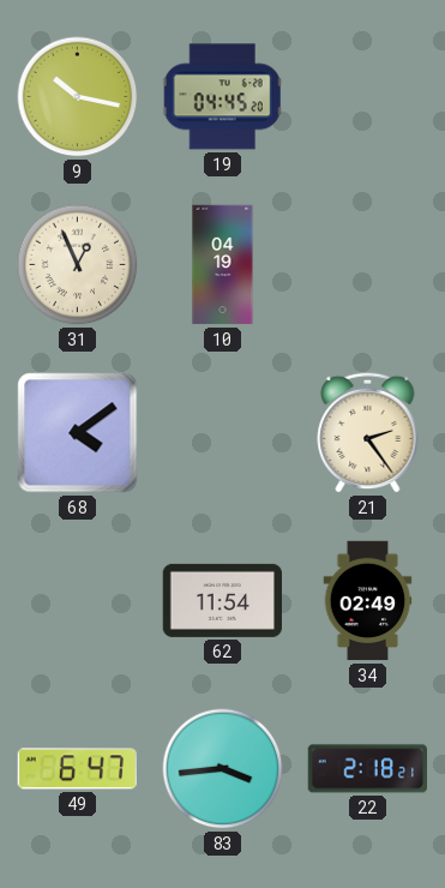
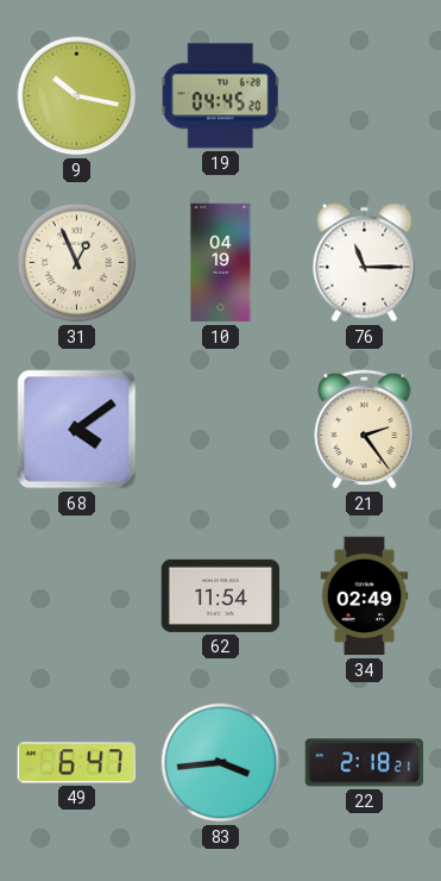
76: none -> 11:15
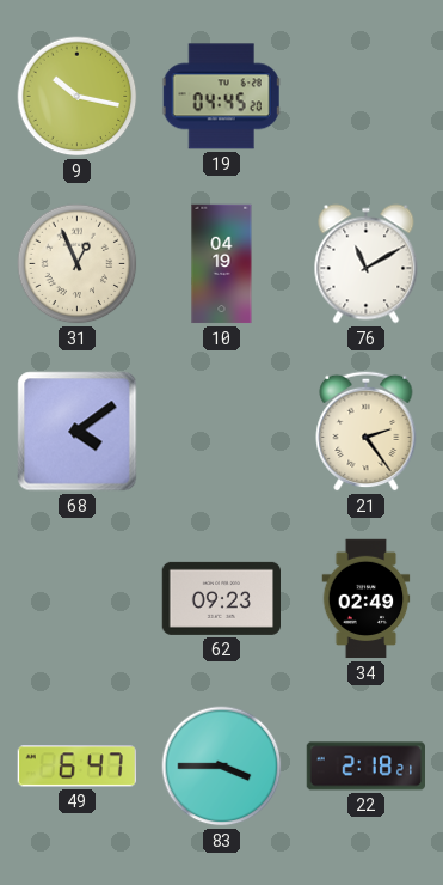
76: 11:15 -> 11:10
62: 11:54 -> 09:23
83: 3:44 -> 3:45
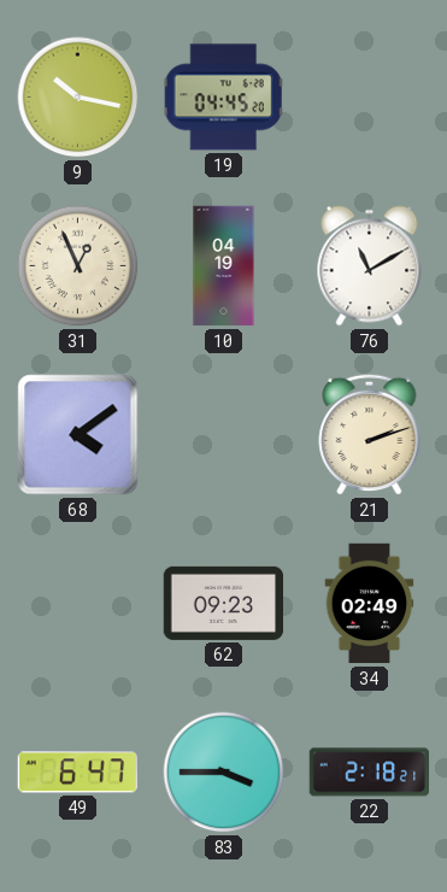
21: 2:24 -> 2:12
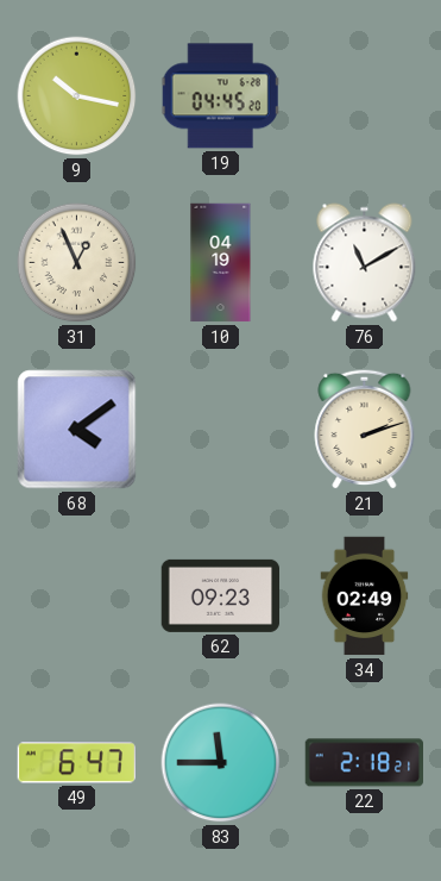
83: 3:45 -> 11:45
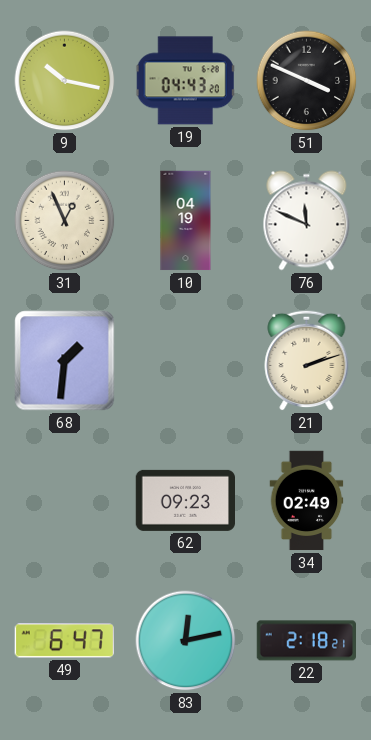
19: 04:45 -> 04:43
51: none -> 3:49
76: 11:10 -> 11:49
68: 4:09 -> 1:31
83: 11:45 -> 12:13
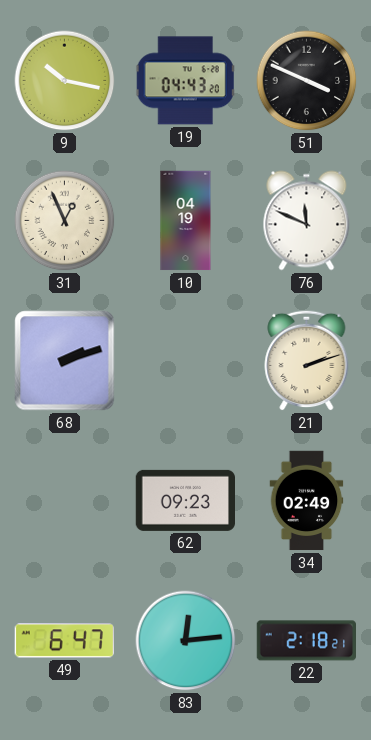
68: 1:31 -> 2:12
83: 12:13 -> 12:14
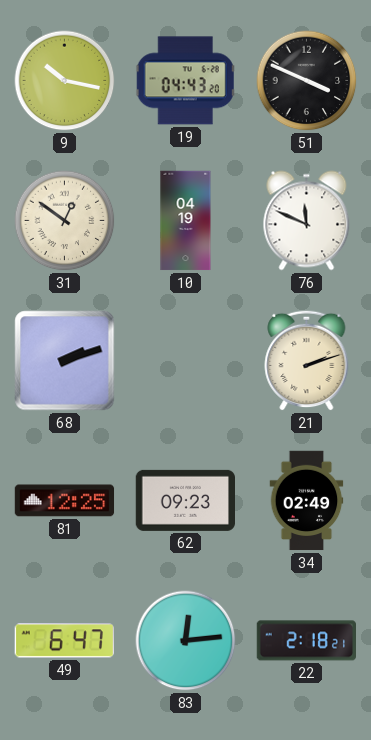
31: 12:56 -> 12:51
81: none -> 12:25
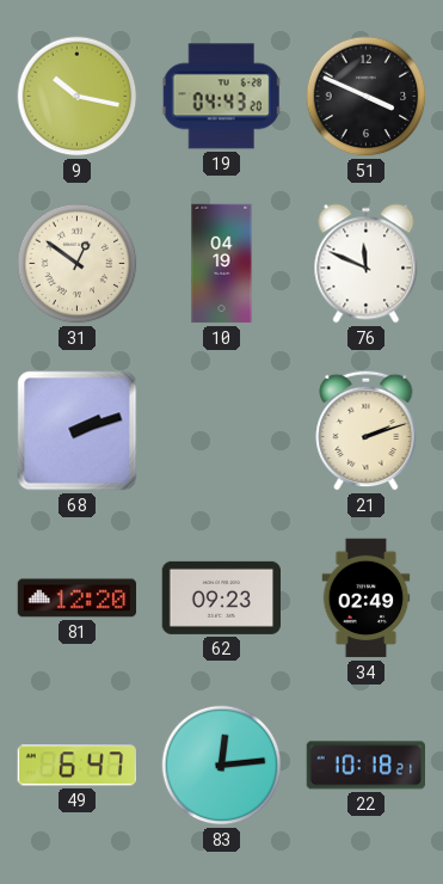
81: 12:25 -> 12:20
22: 2:18 -> 10:18
